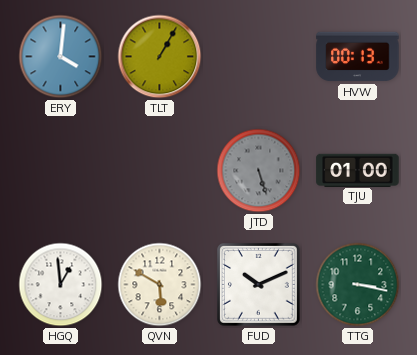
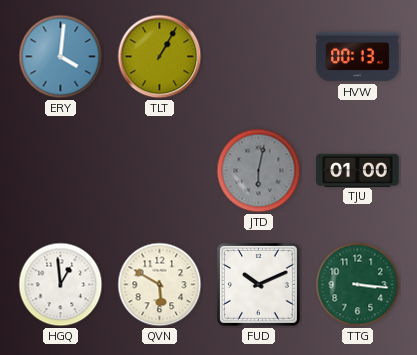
JTD: 5:27 -> 6:02
TTG: 3:17 -> 3:16
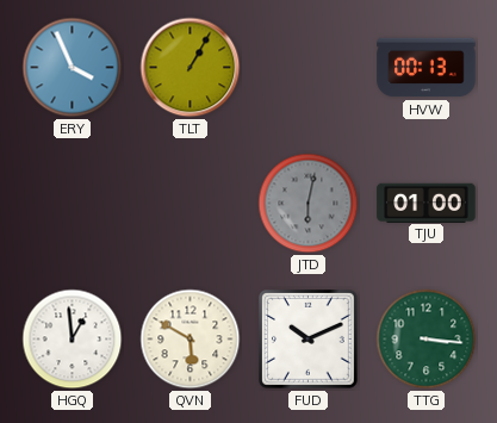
ERY: 4:01 -> 3:56
